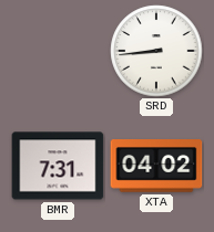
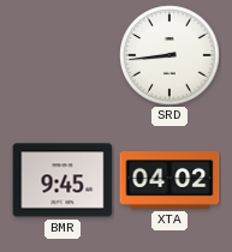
BMR: 7:31 -> 9:45
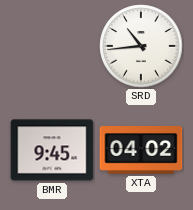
SRD: 8:44 -> 10:44
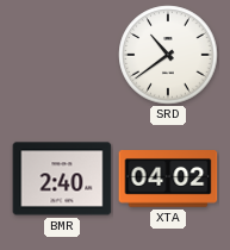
SRD: 10:44 -> 10:39
BMR: 9:45 -> 2:40
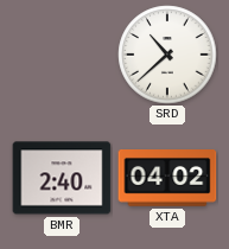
SRD: 10:39 -> 10:38
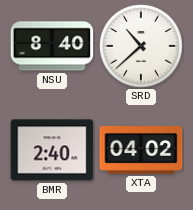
NSU: none -> 8:40
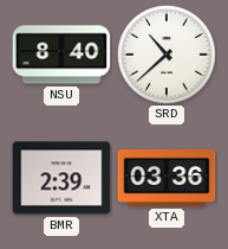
BMR: 2:40 -> 2:39
XTA: 04:02 -> 03:36
